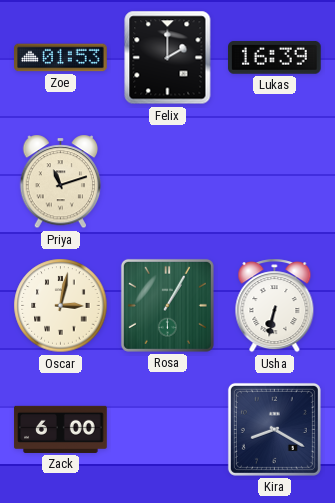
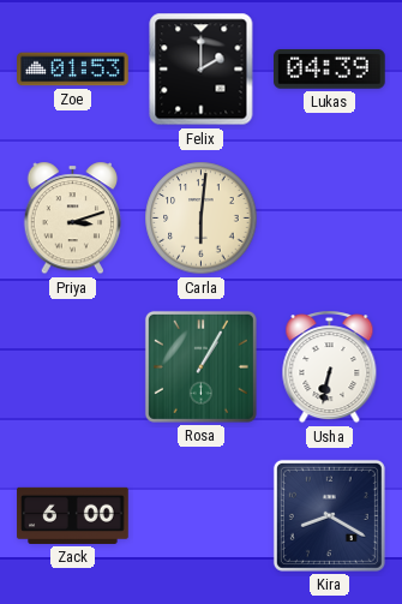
Lukas: 16:39 -> 04:39
Priya: 11:12 -> 3:12
Carla: none -> 6:01
Oscar: 3:02 -> none
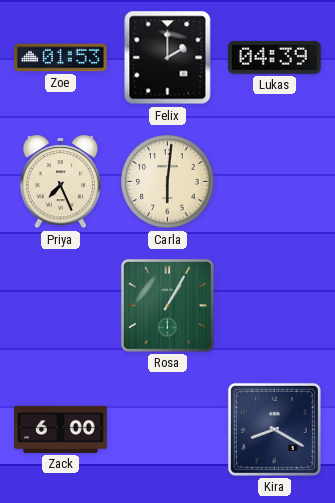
Priya: 3:12 -> 7:26
Usha: 6:32 -> none
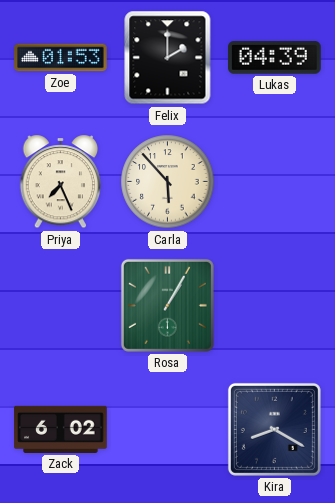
Carla: 6:01 -> 5:53
Zack: 6:00 -> 6:02
